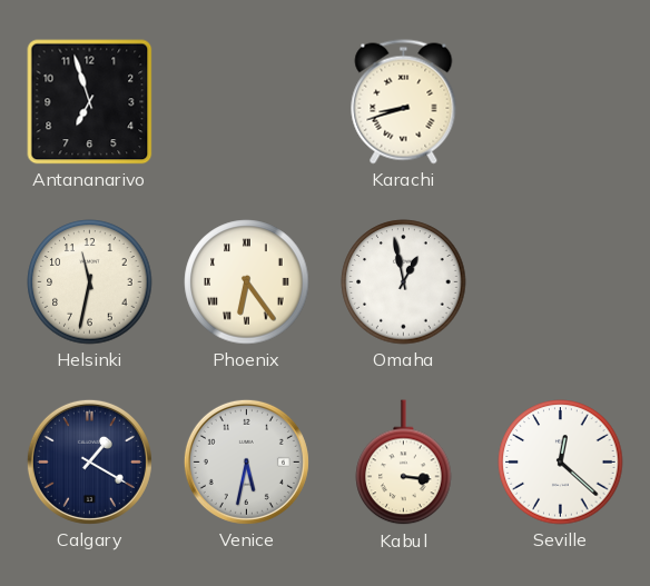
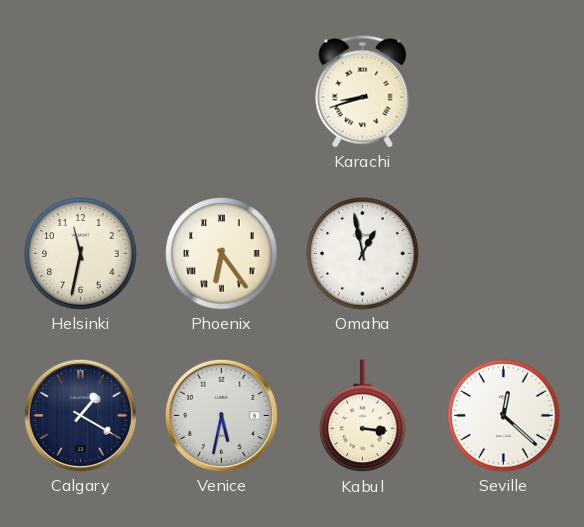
Antananarivo: 6:57 -> none
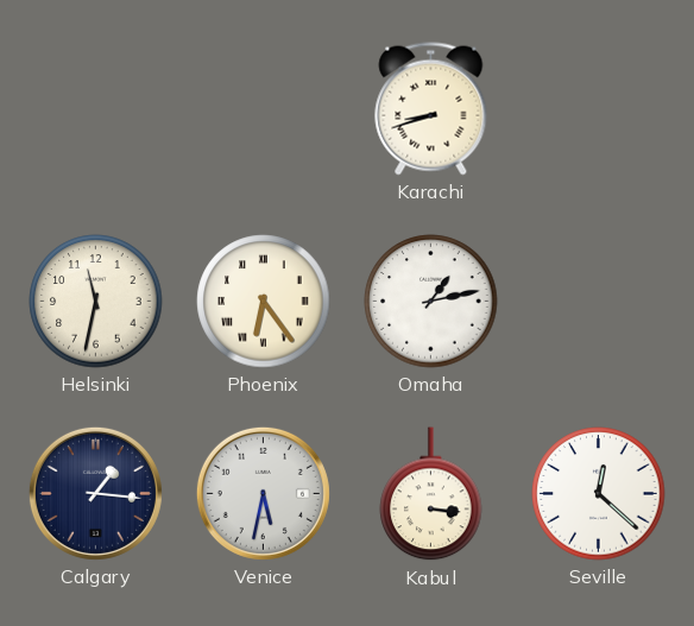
Omaha: 12:58 -> 1:13
Calgary: 1:20 -> 1:16
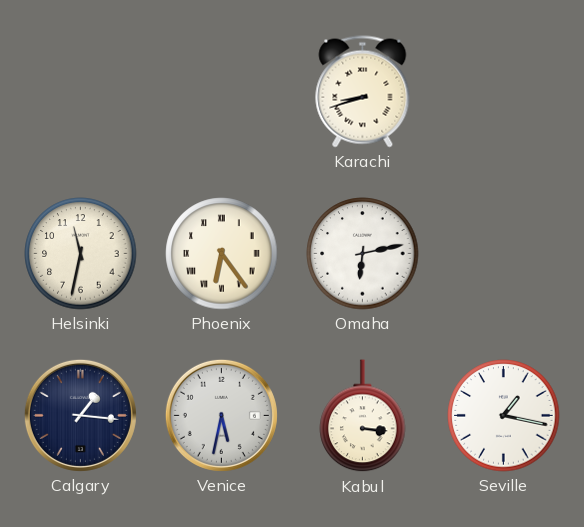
Omaha: 1:13 -> 6:13
Seville: 12:22 -> 1:17
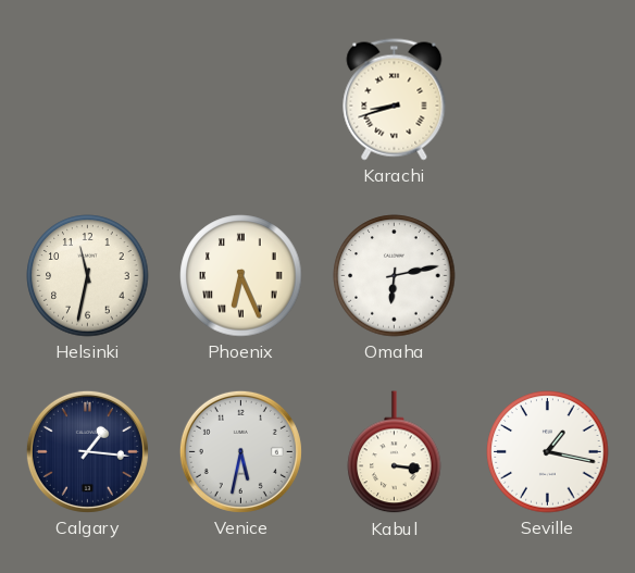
Phoenix: 6:24 -> 6:26
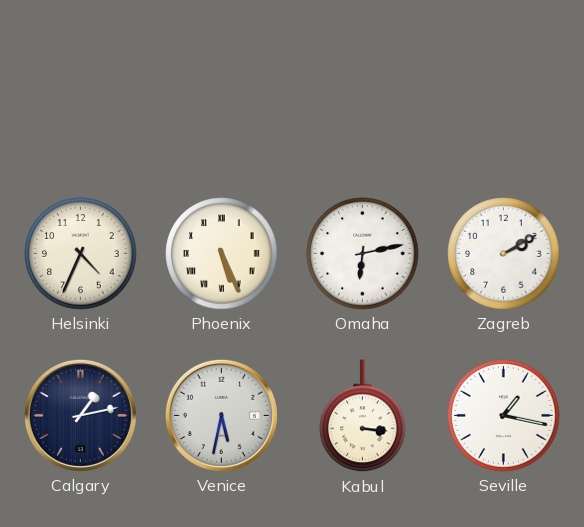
Karachi: 8:42 -> none
Helsinki: 11:32 -> 4:34
Phoenix: 6:26 -> 5:26
Zagreb: none -> 2:10
Calgary: 1:16 -> 1:13
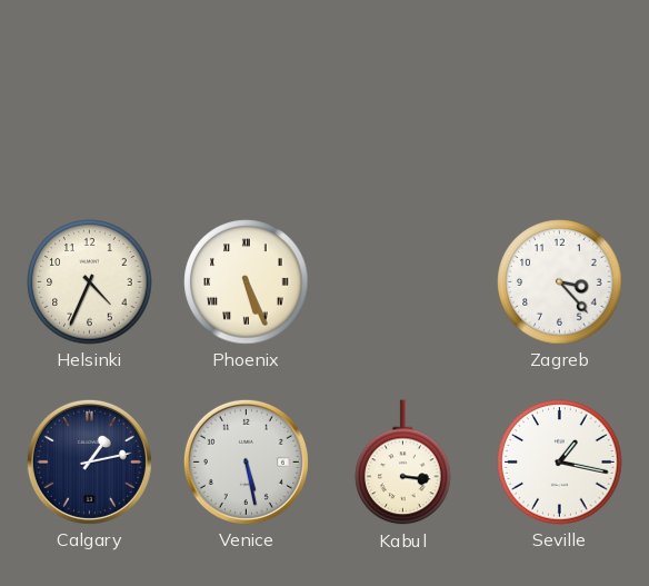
Omaha: 6:13 -> none
Zagreb: 2:10 -> 3:23
Venice: 5:32 -> 5:28
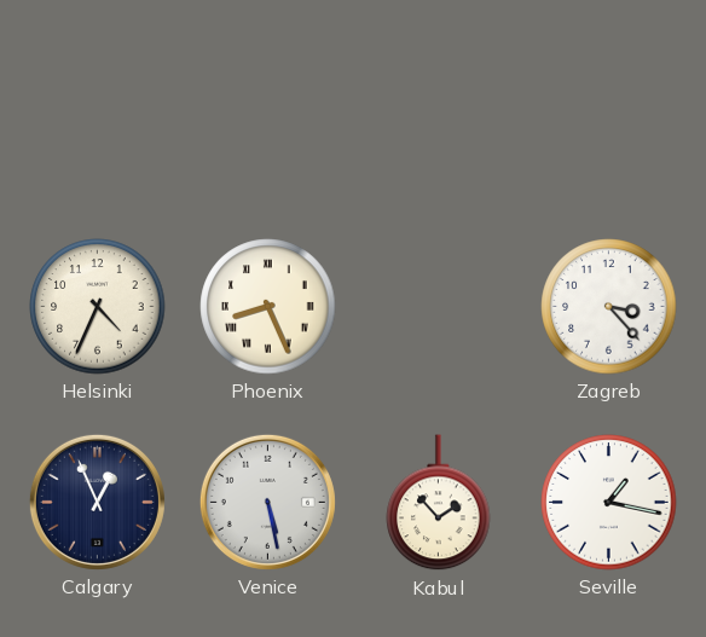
Phoenix: 5:26 -> 8:26
Calgary: 1:13 -> 12:56
Kabul: 3:16 -> 1:53
